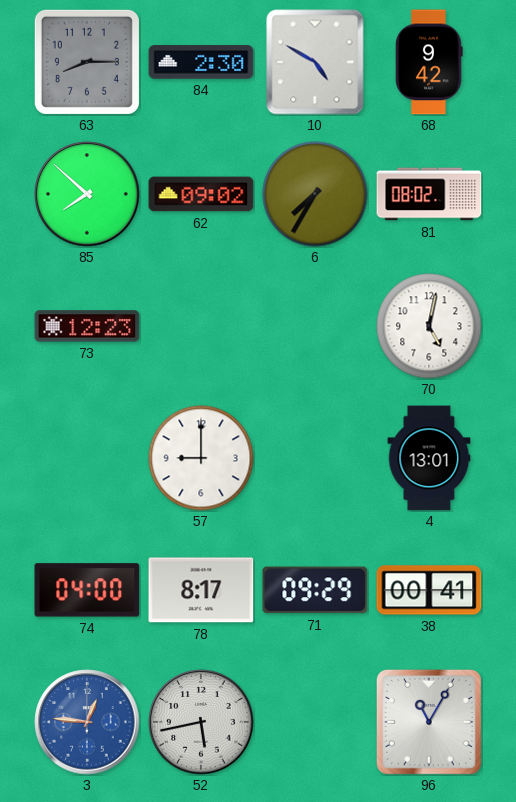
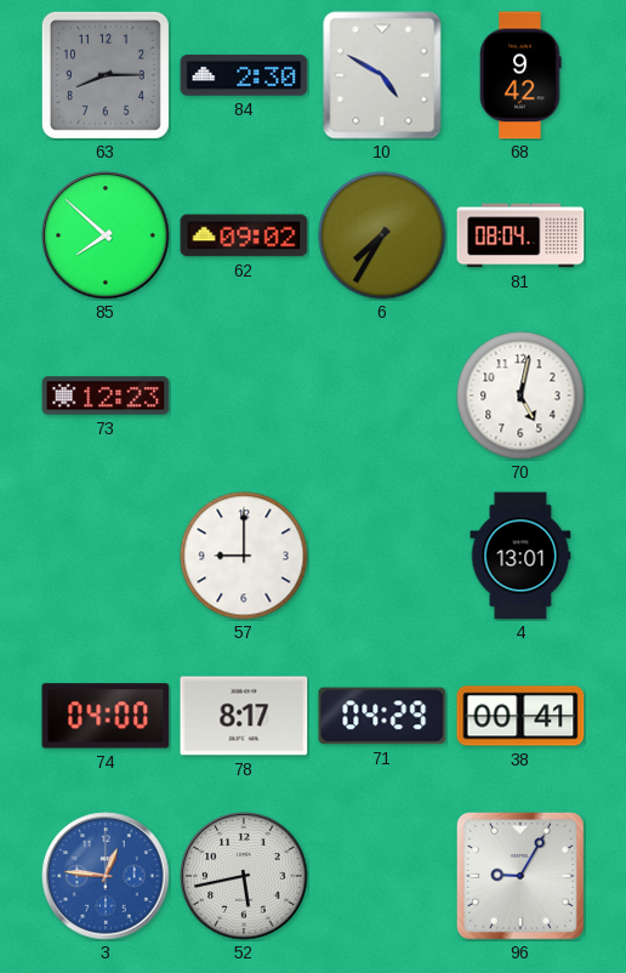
81: 08:02 -> 08:04
71: 09:29 -> 04:29
96: 11:05 -> 9:05
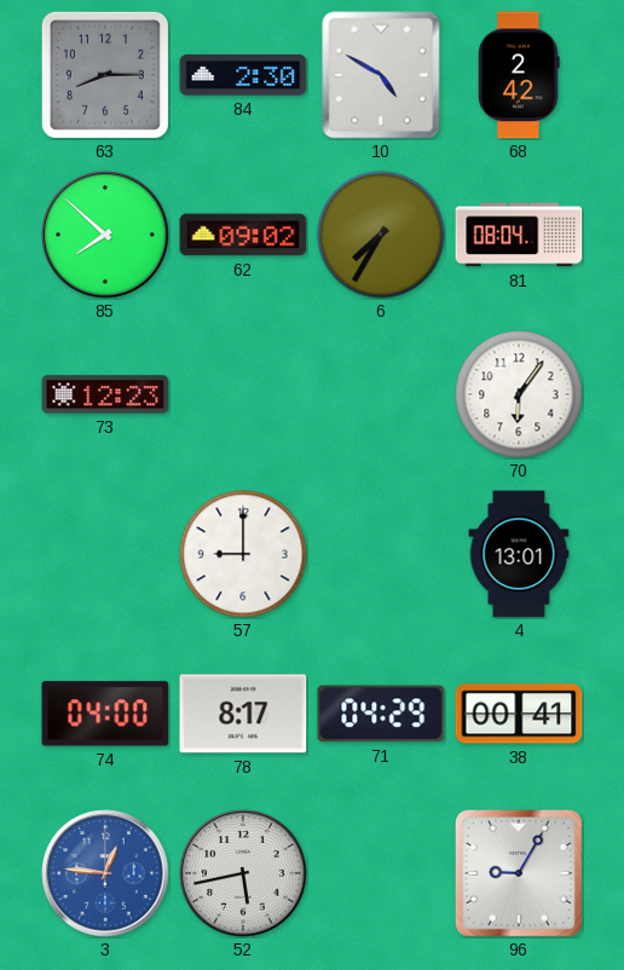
68: 9:42 -> 2:42
70: 5:02 -> 6:06
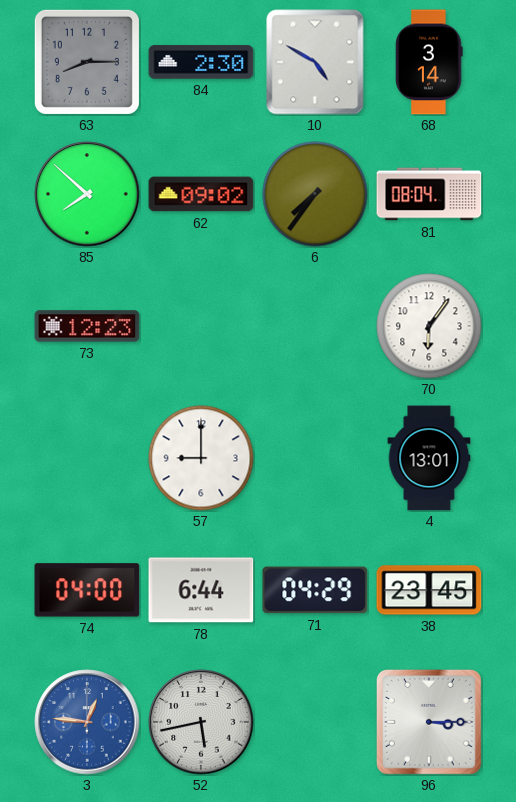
68: 2:42 -> 3:14
6: 7:35 -> 7:36
78: 8:17 -> 6:44
38: 00:41 -> 23:45
96: 9:05 -> 3:15
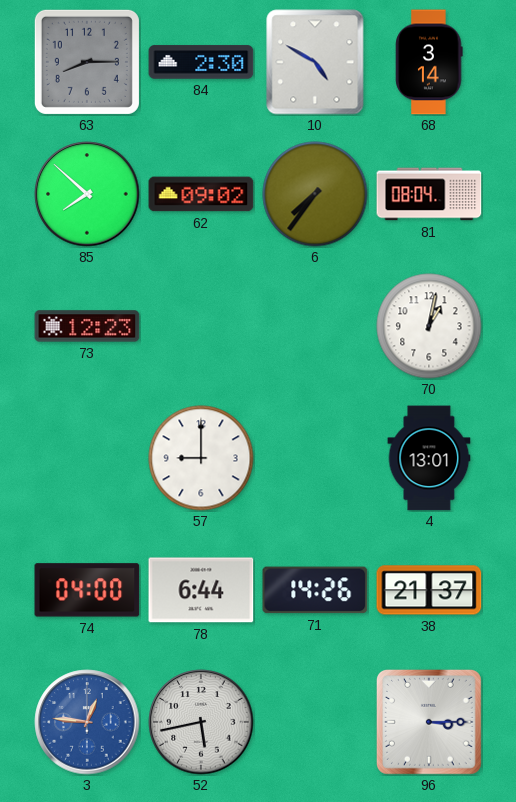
70: 6:06 -> 1:02
71: 04:29 -> 14:26
38: 23:45 -> 21:37
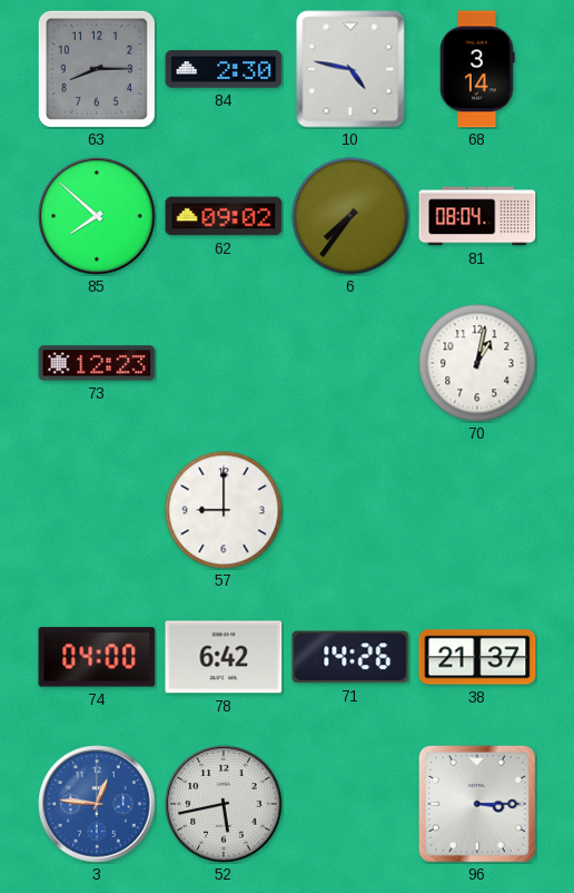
10: 4:50 -> 4:47
4: 13:01 -> none
78: 6:44 -> 6:42
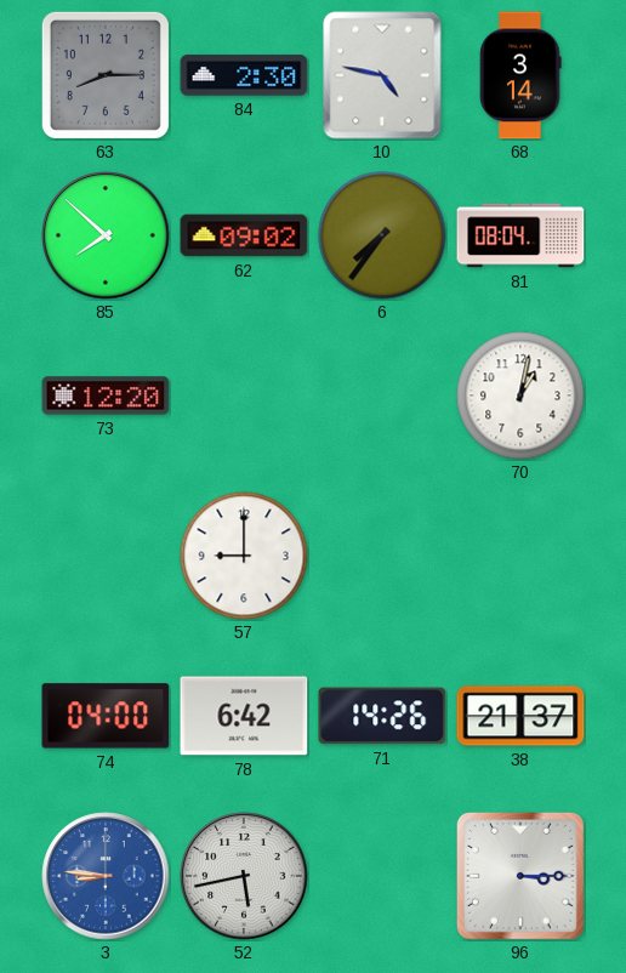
73: 12:23 -> 12:20
3: 12:46 -> 8:46
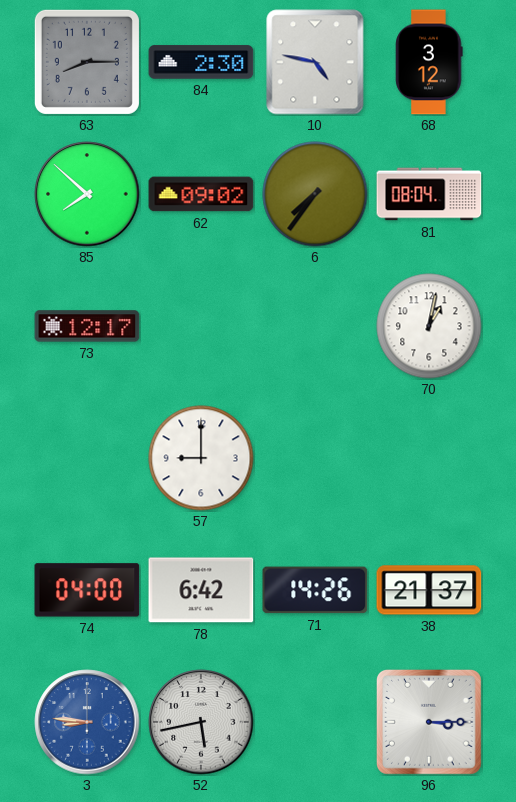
68: 3:14 -> 3:12
73: 12:20 -> 12:17
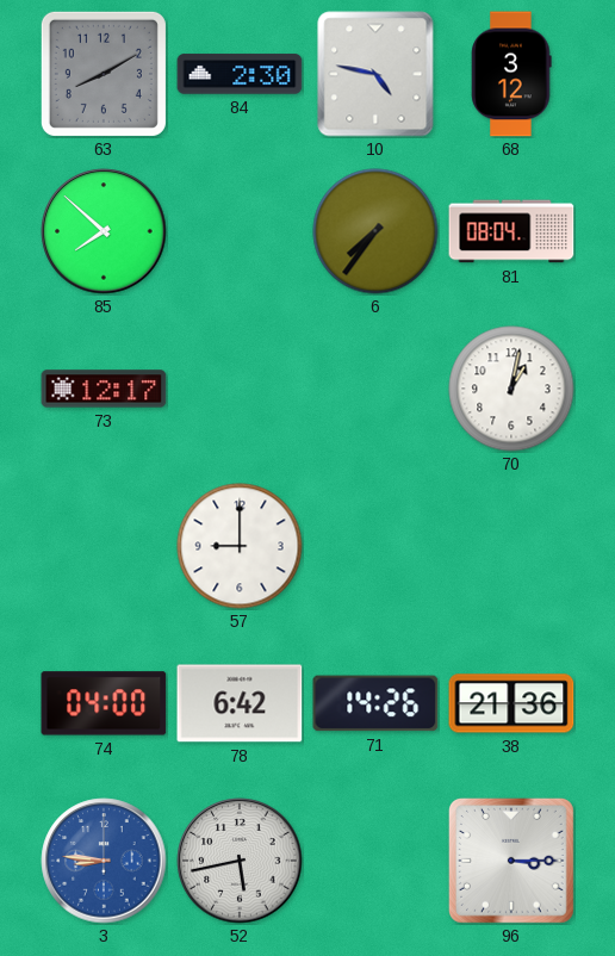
63: 8:15 -> 8:10
62: 09:02 -> none
38: 21:37 -> 21:36
